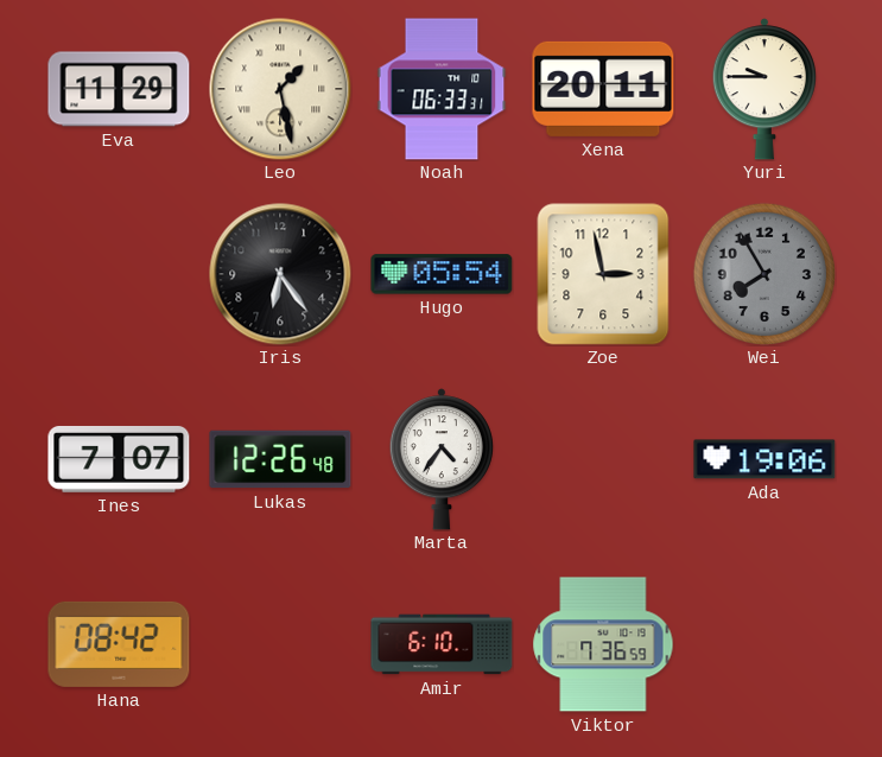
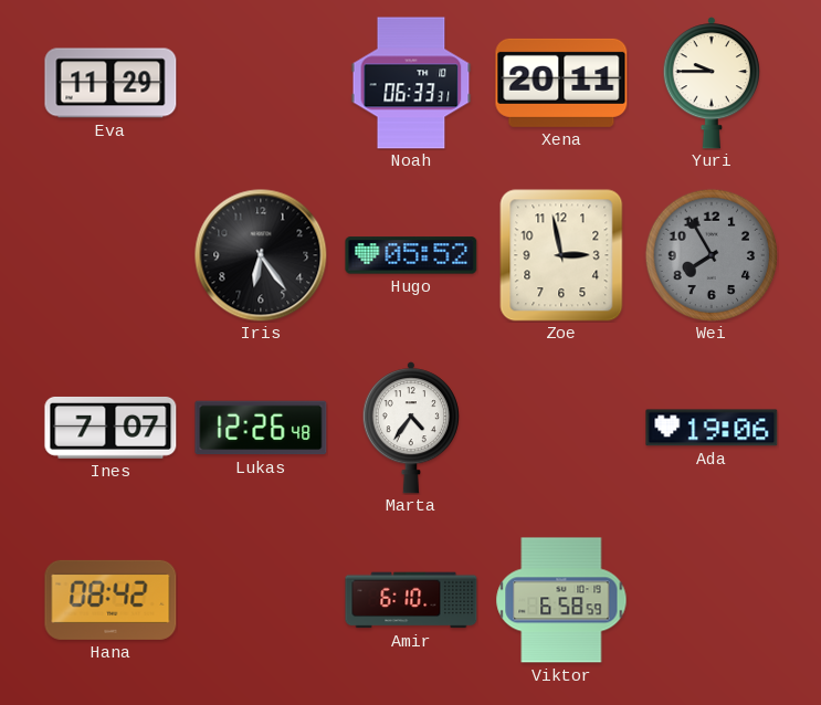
Leo: 1:28 -> none
Hugo: 05:54 -> 05:52
Viktor: 7:36 -> 6:58
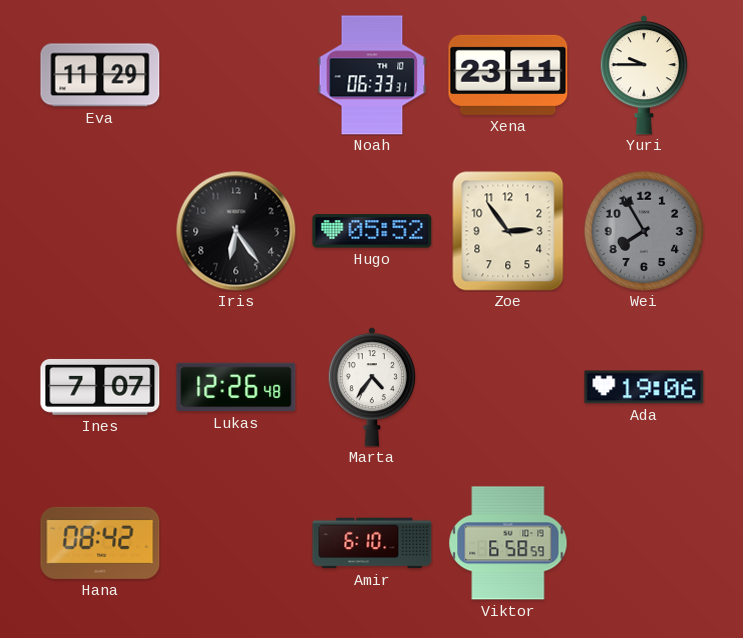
Xena: 20:11 -> 23:11
Zoe: 2:58 -> 2:54
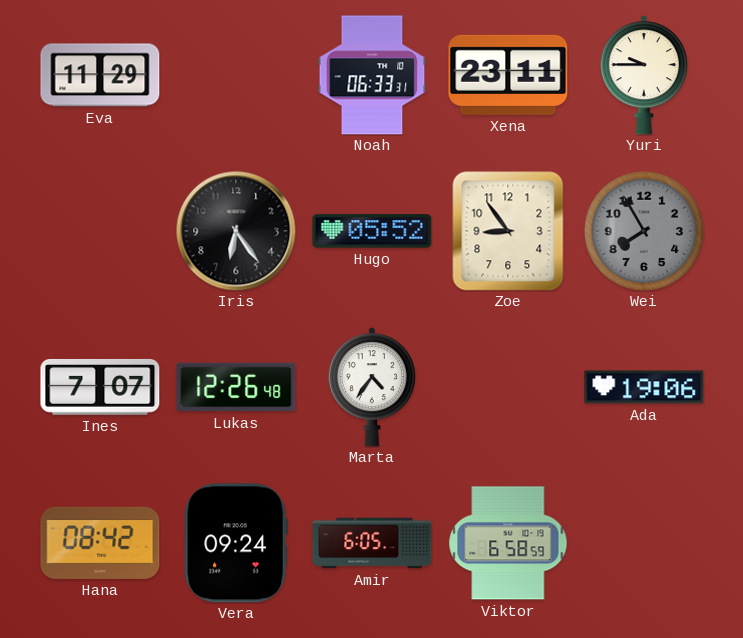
Zoe: 2:54 -> 8:54
Vera: none -> 09:24
Amir: 6:10 -> 6:05
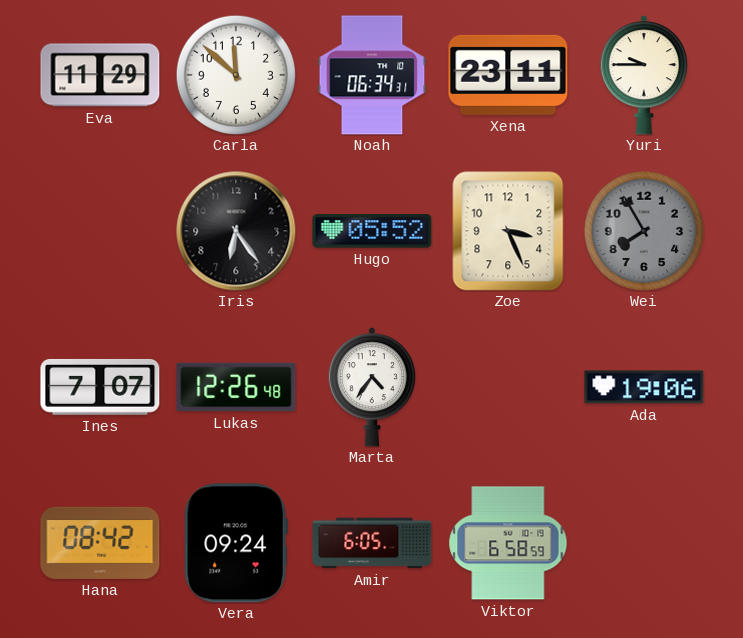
Carla: none -> 11:52
Noah: 06:33 -> 06:34
Zoe: 8:54 -> 3:26
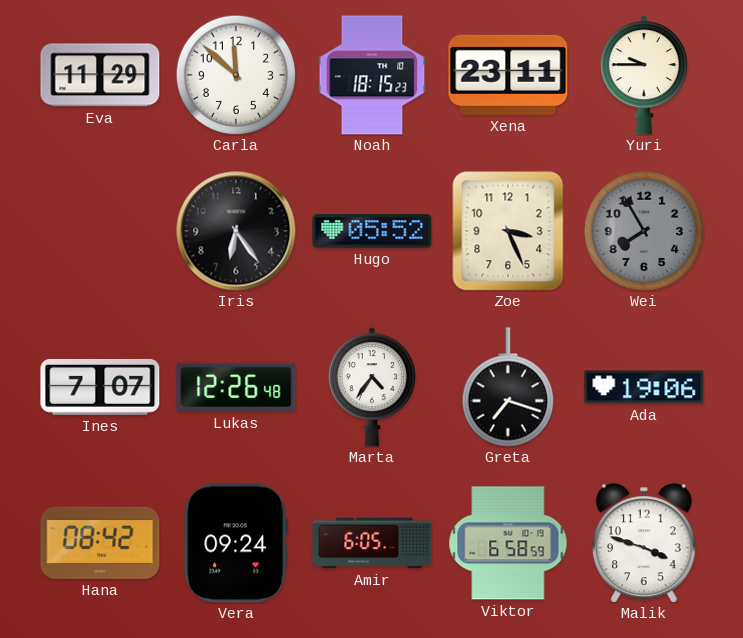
Noah: 06:34 -> 18:15
Greta: none -> 7:18
Malik: none -> 3:48
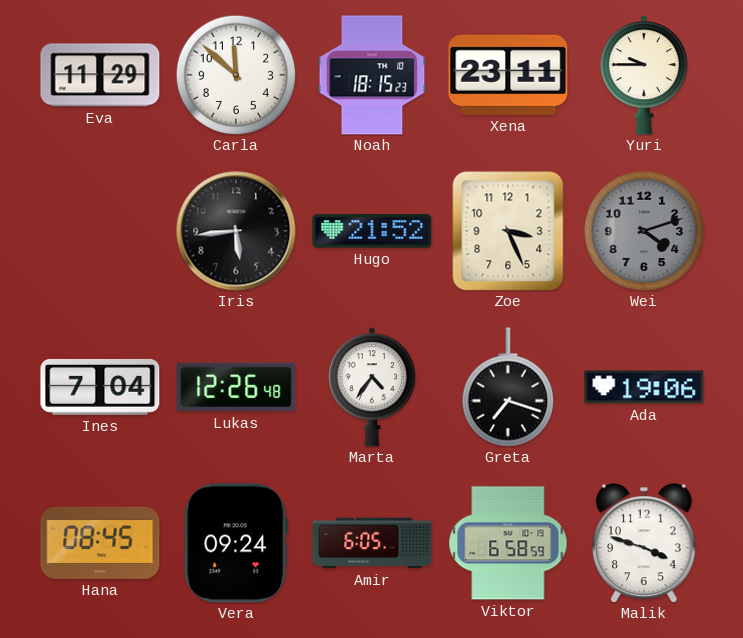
Iris: 6:24 -> 5:44
Hugo: 05:52 -> 21:52
Wei: 7:55 -> 4:12
Ines: 7:07 -> 7:04
Hana: 08:42 -> 08:45
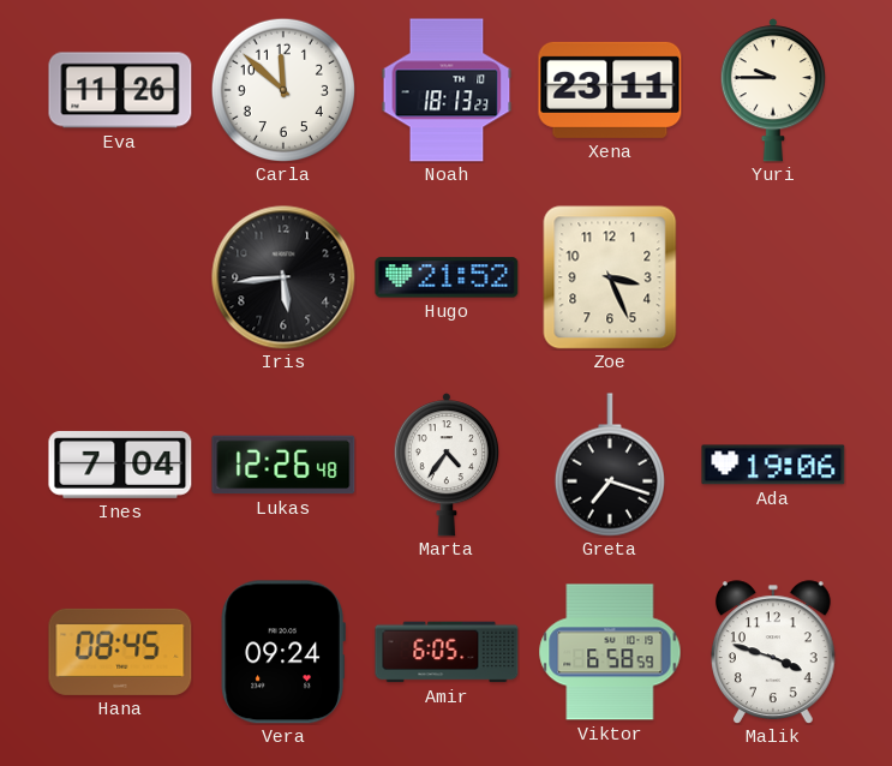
Eva: 11:29 -> 11:26
Noah: 18:15 -> 18:13
Wei: 4:12 -> none
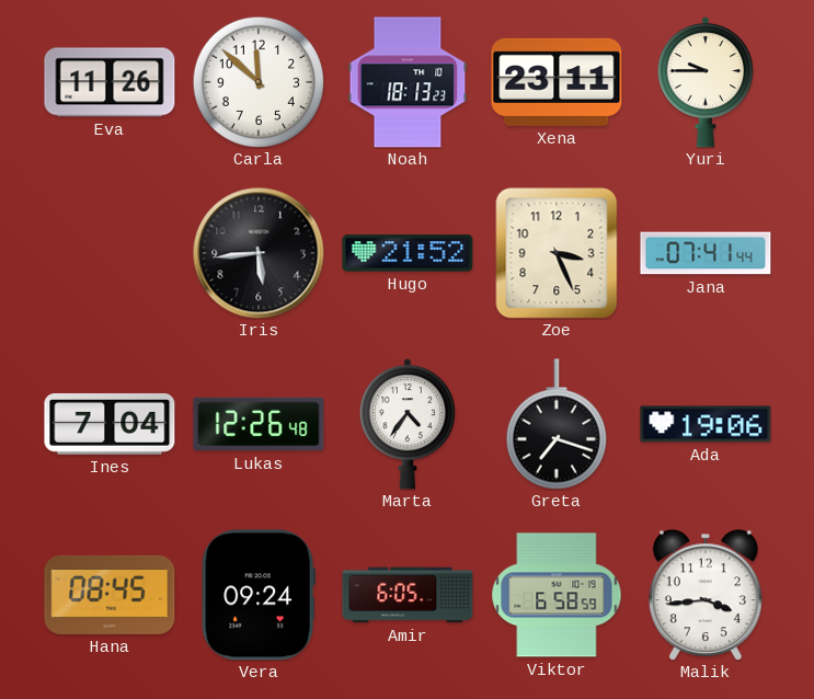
Jana: none -> 07:41
Malik: 3:48 -> 3:44
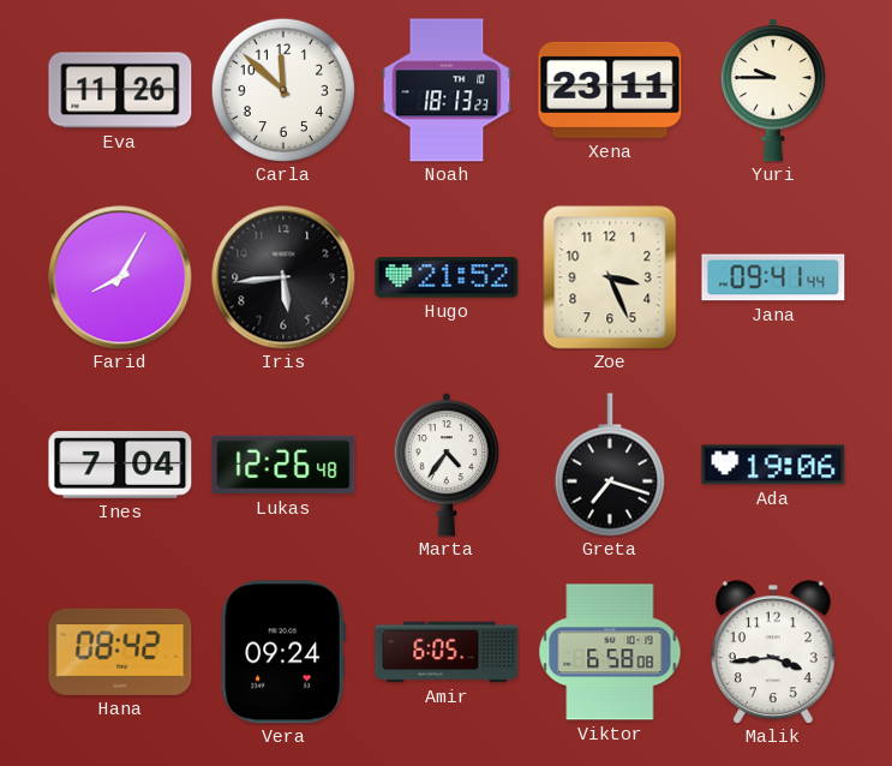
Farid: none -> 8:05
Jana: 07:41 -> 09:41
Hana: 08:45 -> 08:42
Viktor: 6:58:59 -> 6:58:08
